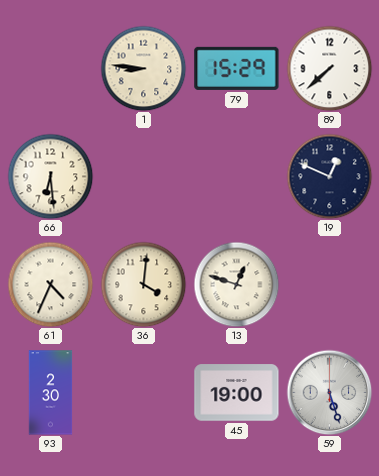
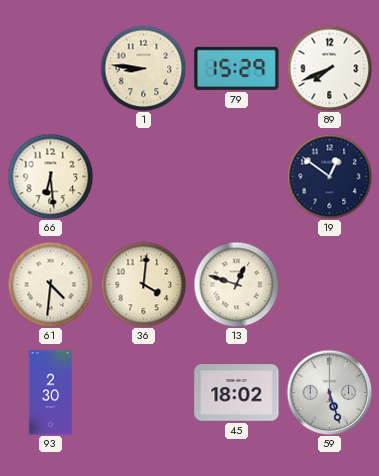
89: 7:38 -> 7:41
19: 12:49 -> 12:51
61: 4:34 -> 4:31
45: 19:00 -> 18:02
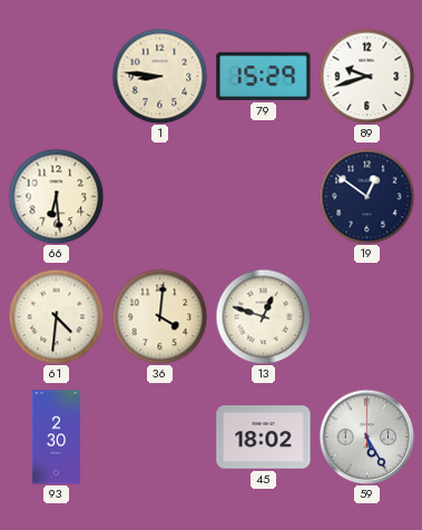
89: 7:41 -> 9:42
59: 5:27 -> 5:25
